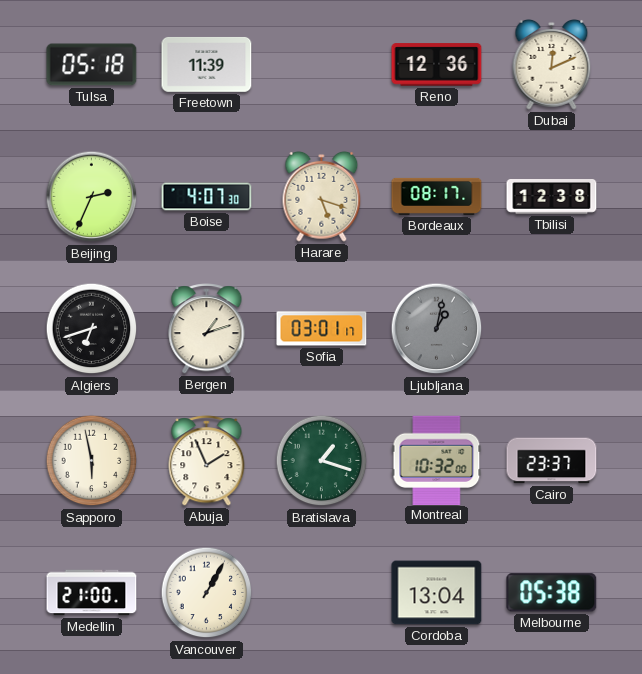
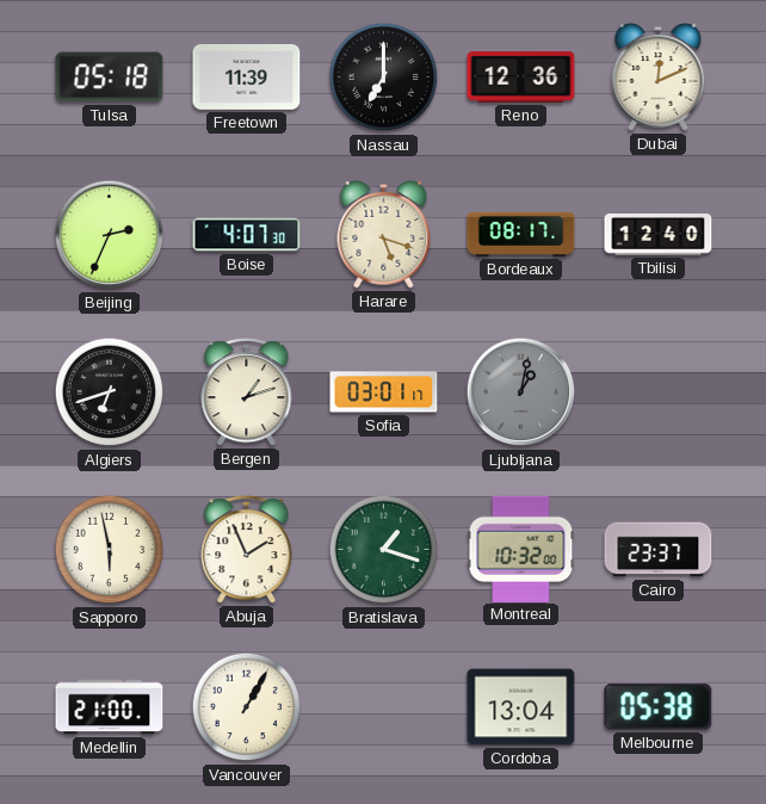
Nassau: none -> 7:00
Tbilisi: 12:38 -> 12:40
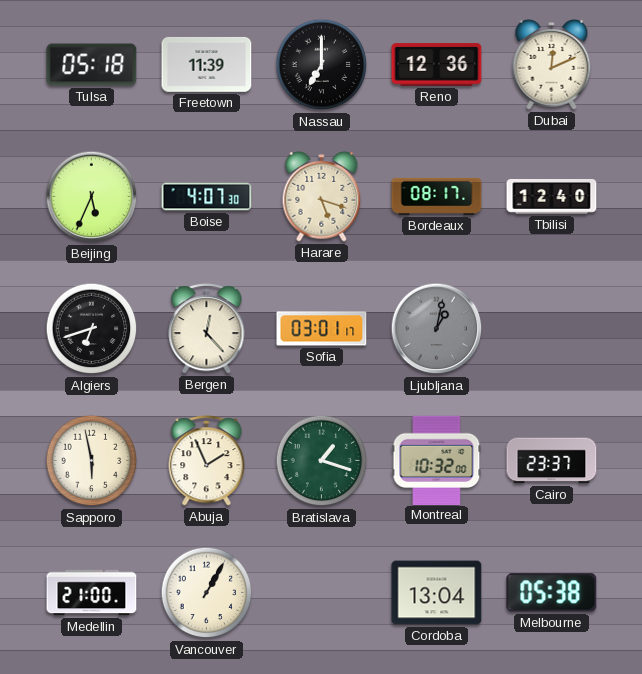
Beijing: 2:34 -> 5:34
Bergen: 1:12 -> 12:23
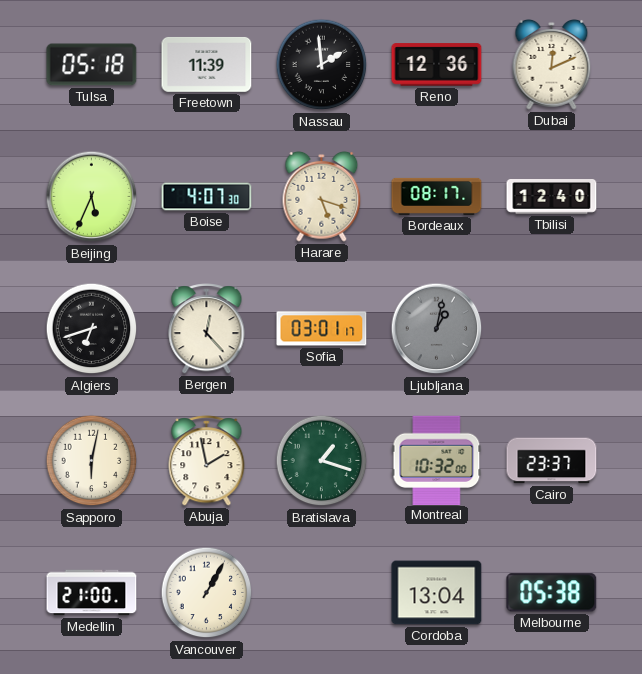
Nassau: 7:00 -> 1:59
Sapporo: 5:58 -> 6:02
Abuja: 1:56 -> 1:58
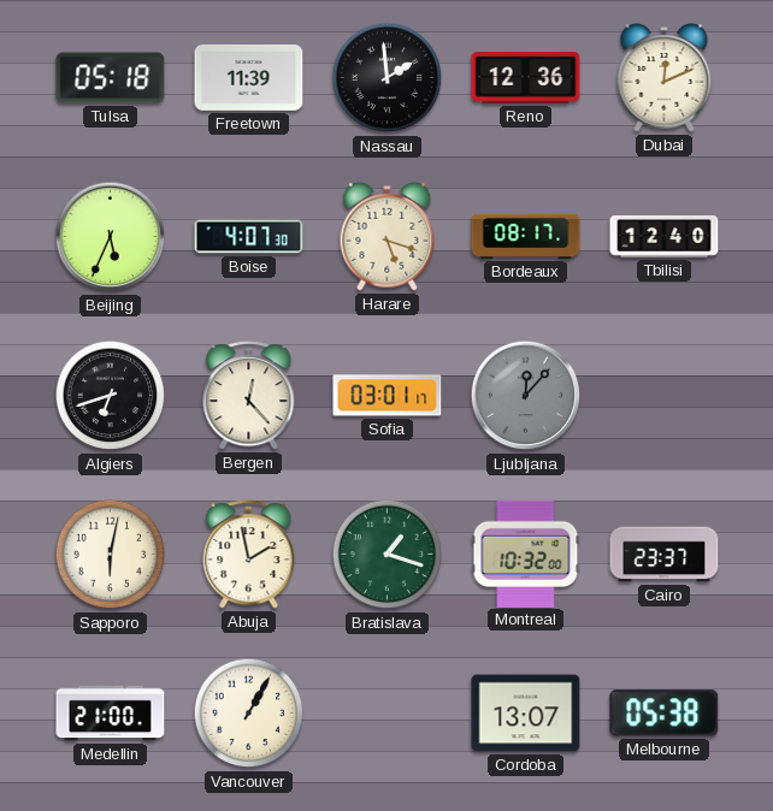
Ljubljana: 1:02 -> 12:07
Cordoba: 13:04 -> 13:07
